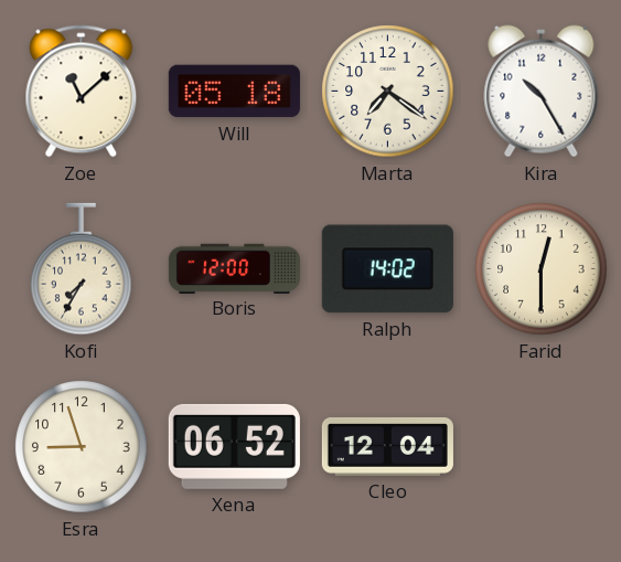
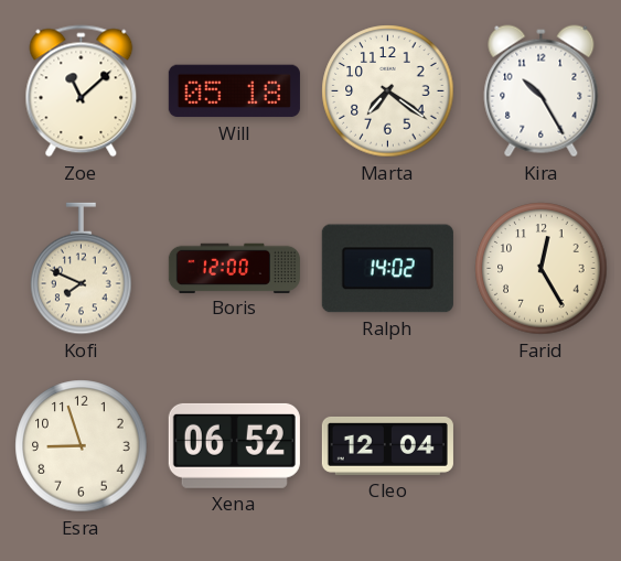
Kofi: 7:35 -> 7:49
Farid: 12:30 -> 12:25
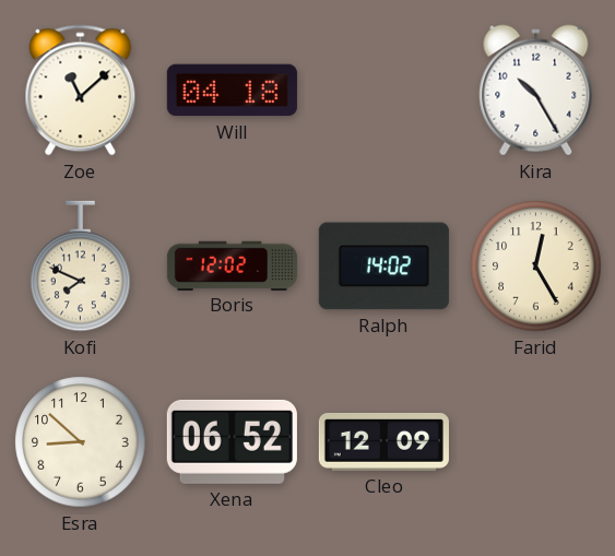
Will: 05:18 -> 04:18
Marta: 7:21 -> none
Boris: 12:00 -> 12:02
Esra: 8:57 -> 8:52
Cleo: 12:04 -> 12:09
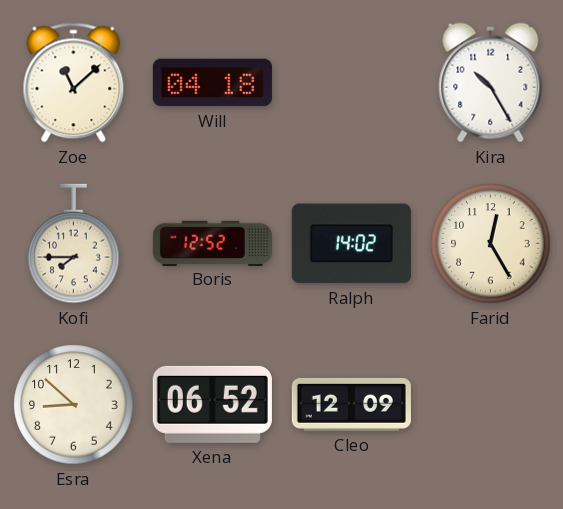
Kofi: 7:49 -> 7:45
Boris: 12:02 -> 12:52
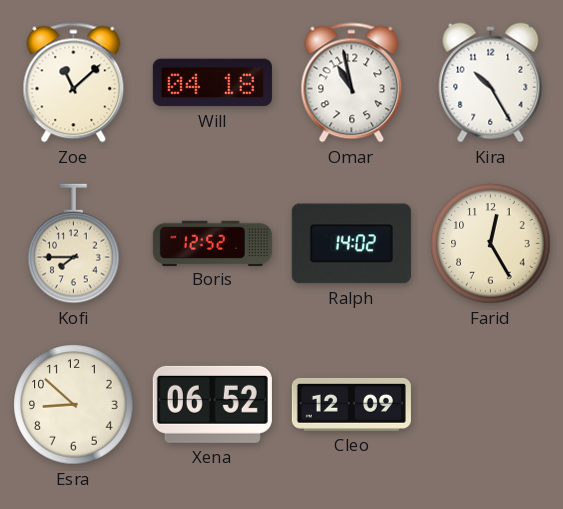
Omar: none -> 10:58
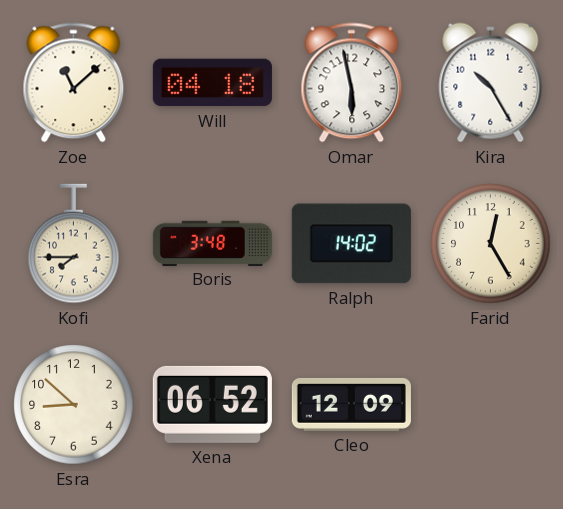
Omar: 10:58 -> 5:58
Boris: 12:52 -> 3:48
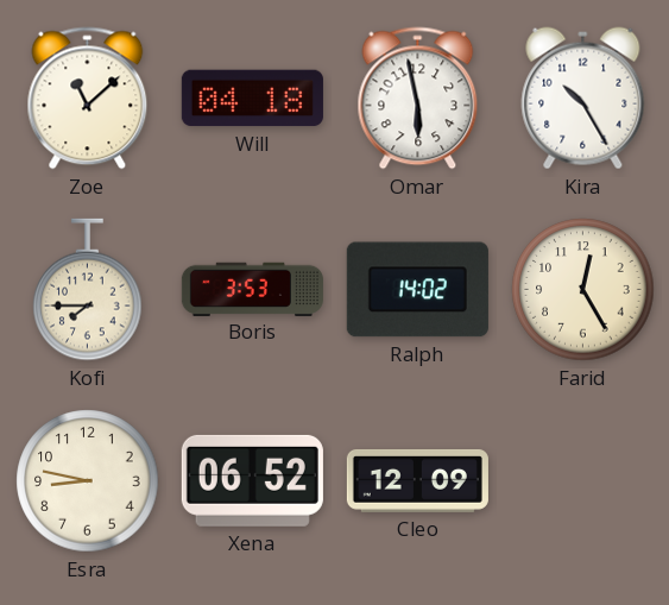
Boris: 3:48 -> 3:53
Esra: 8:52 -> 8:47
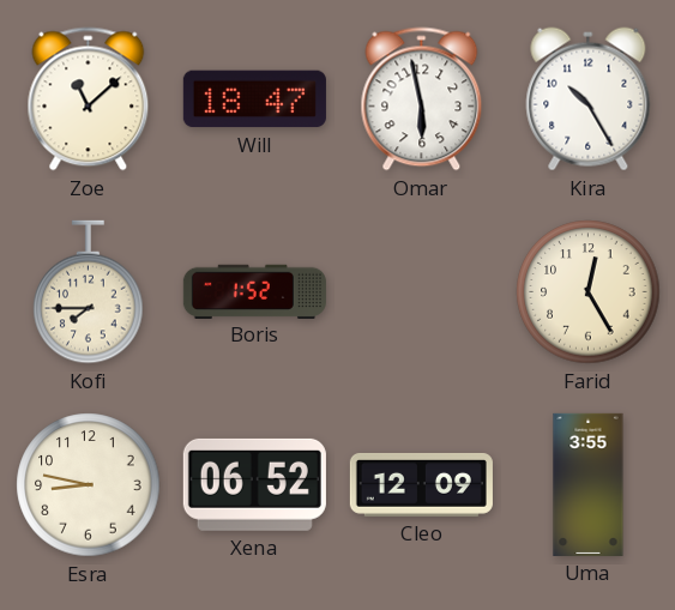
Will: 04:18 -> 18:47
Boris: 3:53 -> 1:52
Ralph: 14:02 -> none
Uma: none -> 3:55
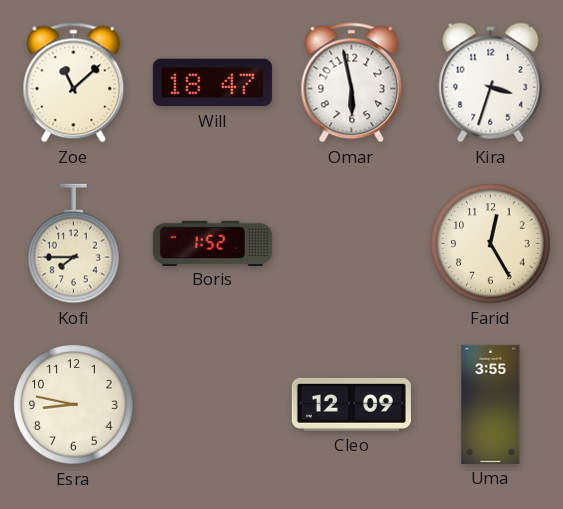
Kira: 10:25 -> 3:33
Xena: 06:52 -> none
